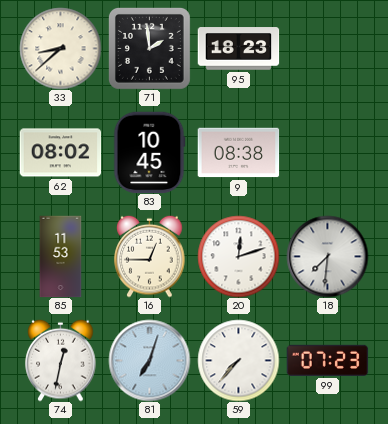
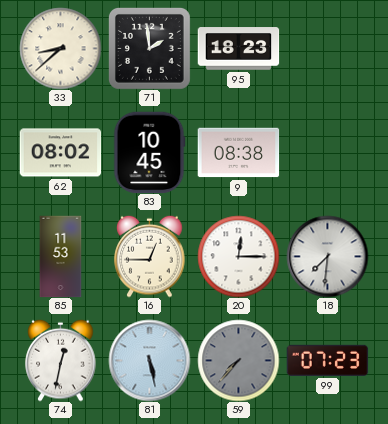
20: 12:12 -> 12:15
81: 7:03 -> 5:28
59 dial: white -> grey
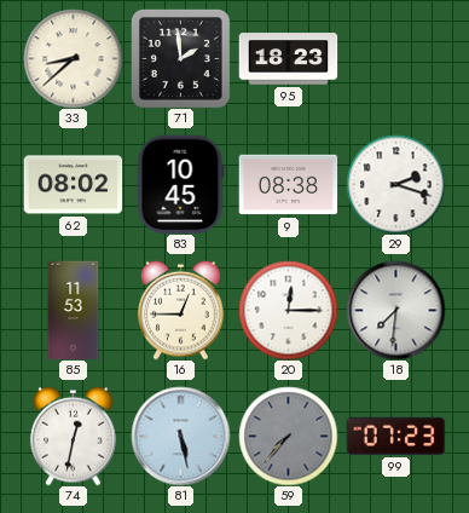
29: none -> 2:18
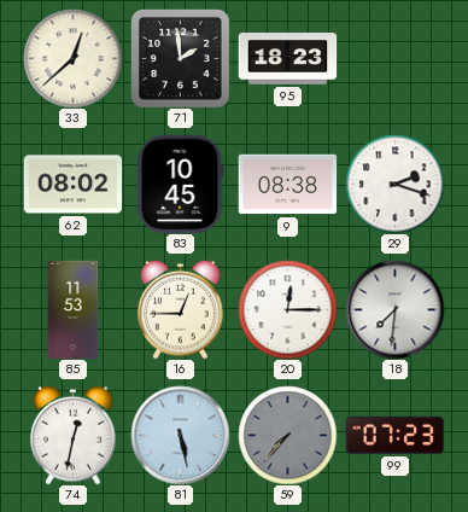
33: 8:38 -> 12:38
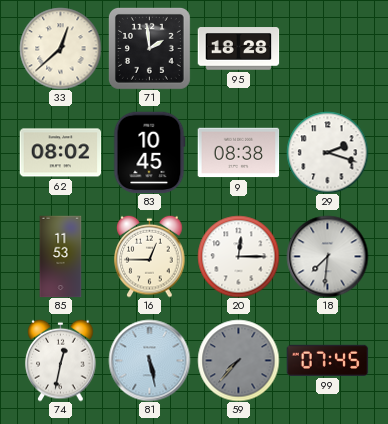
95: 18:23 -> 18:28
99: 07:23 -> 07:45
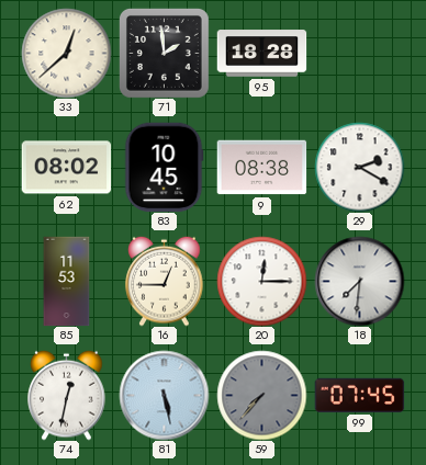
29: 2:18 -> 2:20
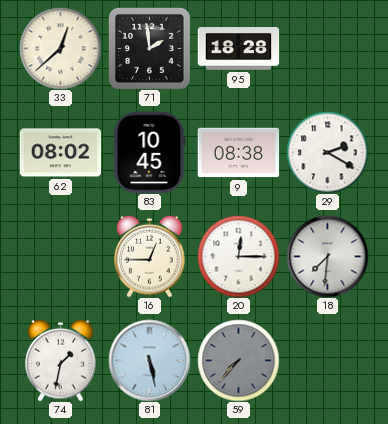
85: 11:53 -> none
74: 12:32 -> 1:32
99: 07:45 -> none
